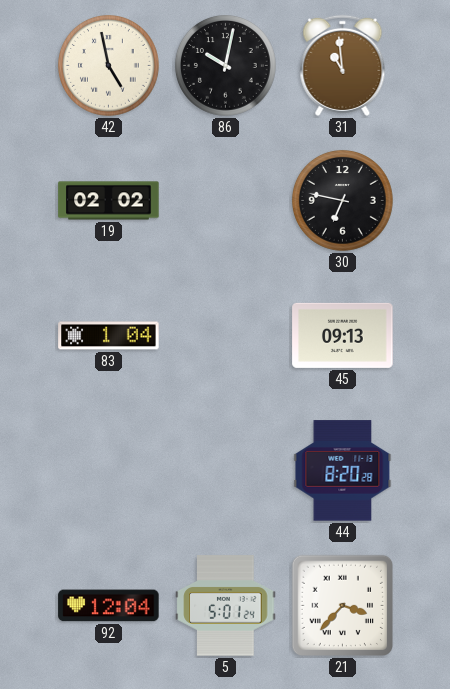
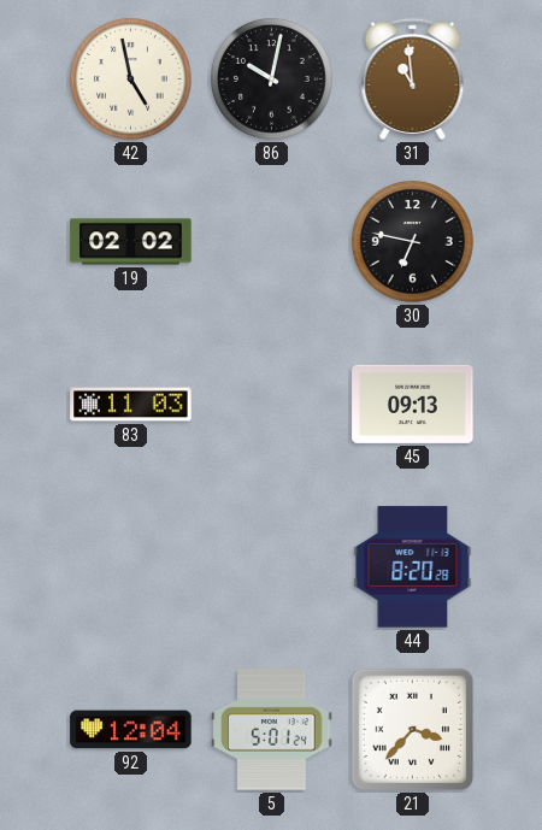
83: 1:04 -> 11:03
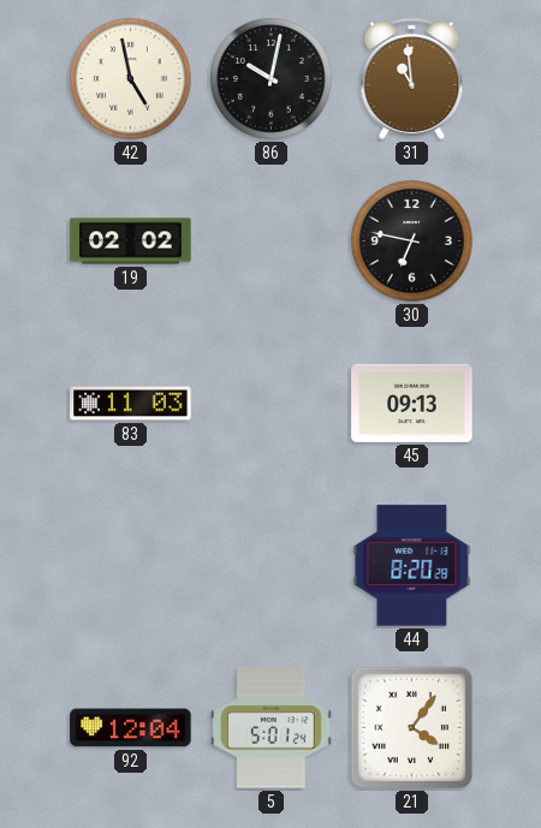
21: 3:37 -> 4:06
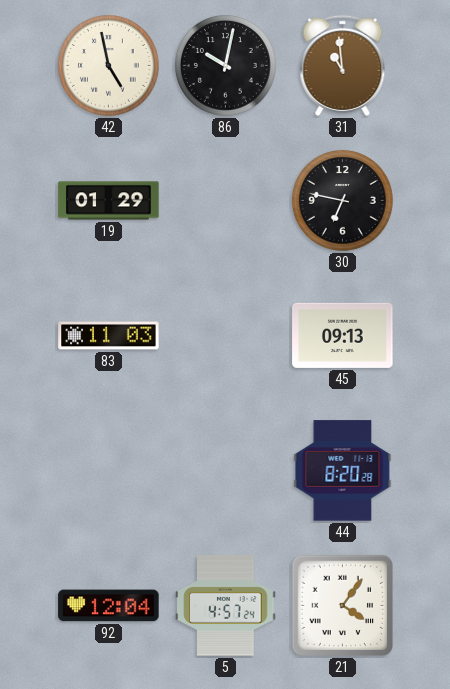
19: 02:02 -> 01:29
5: 5:01 -> 4:57
